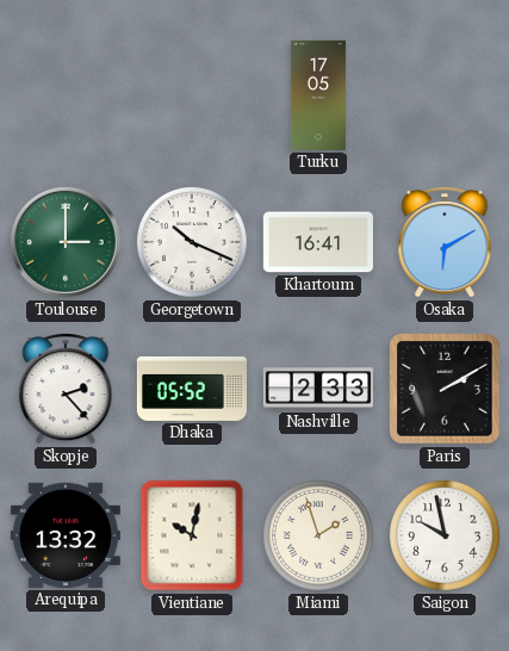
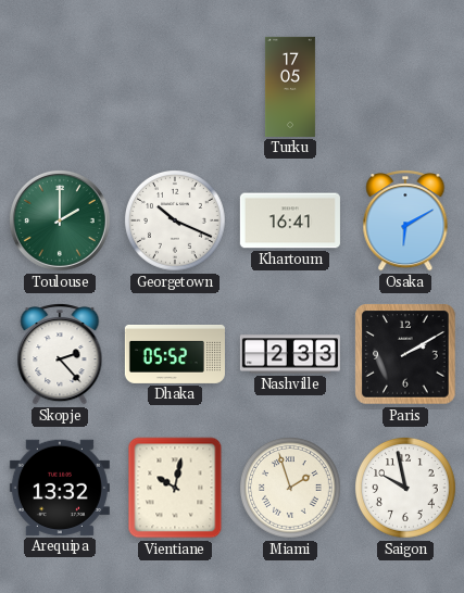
Toulouse: 3:00 -> 2:00
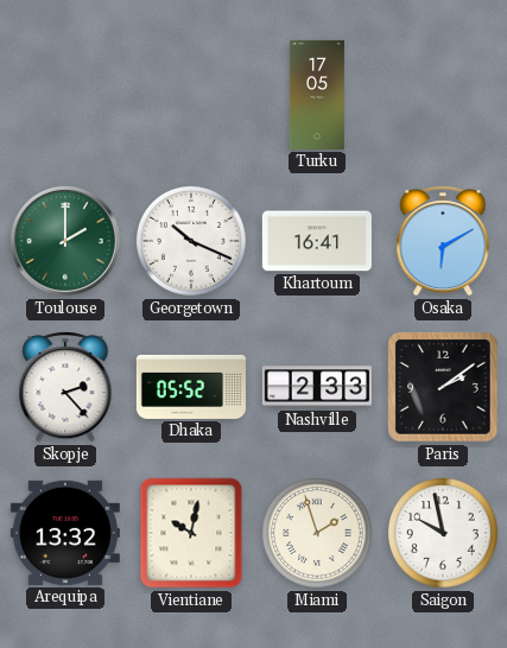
Paris: 2:10 -> 2:09
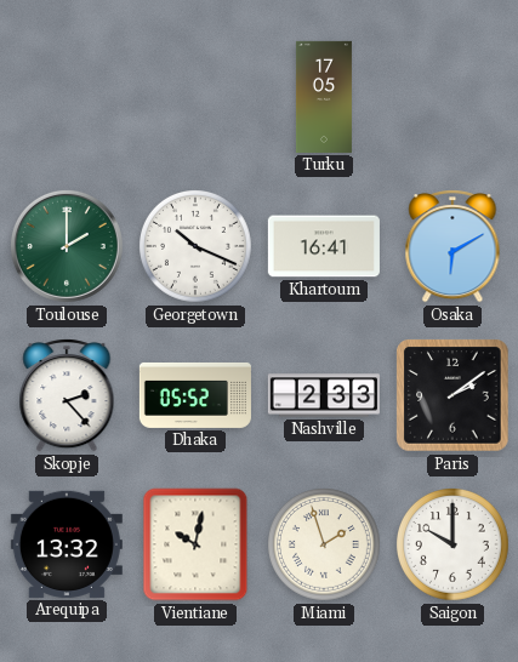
Saigon: 9:58 -> 10:00
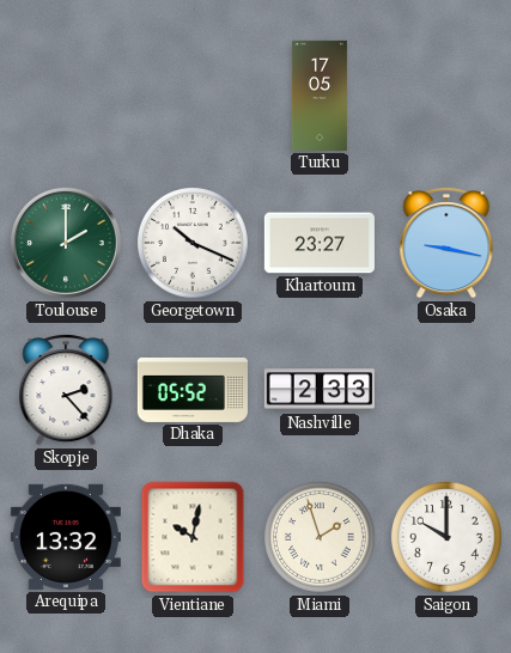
Khartoum: 16:41 -> 23:27
Osaka: 6:10 -> 9:17
Paris: 2:09 -> none
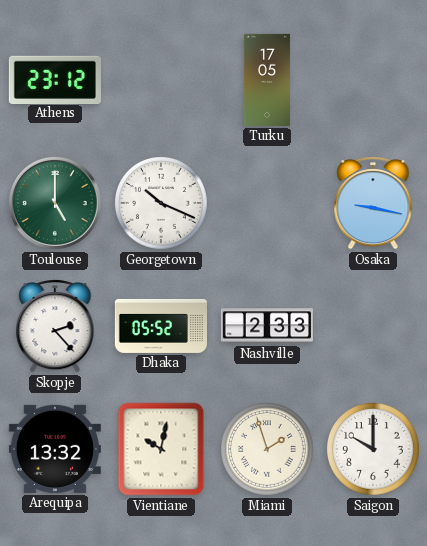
Athens: none -> 23:12
Toulouse: 2:00 -> 5:00
Khartoum: 23:27 -> none
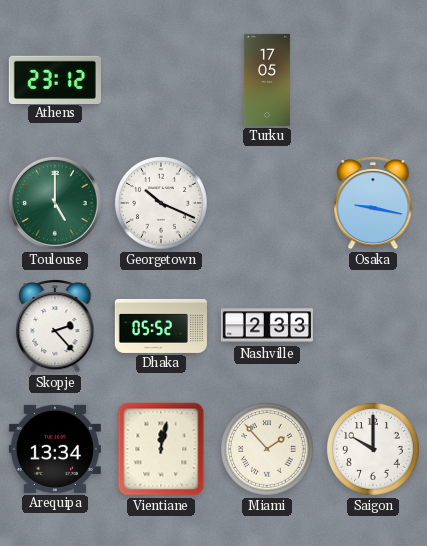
Arequipa: 13:32 -> 13:34
Vientiane: 10:02 -> 12:02
Miami: 1:57 -> 1:53
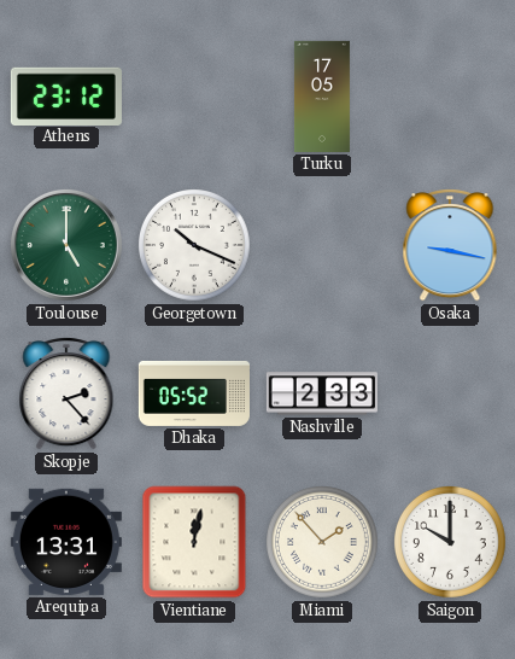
Arequipa: 13:34 -> 13:31
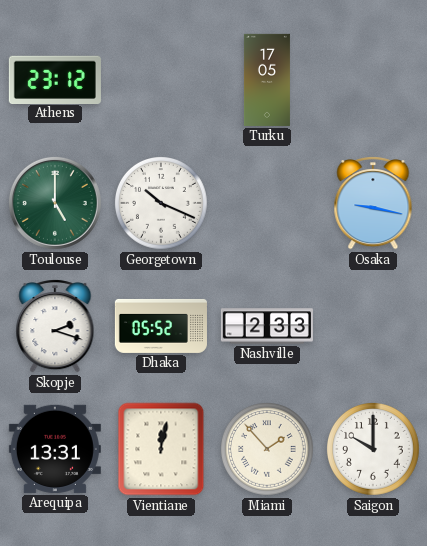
Skopje: 2:23 -> 2:18
